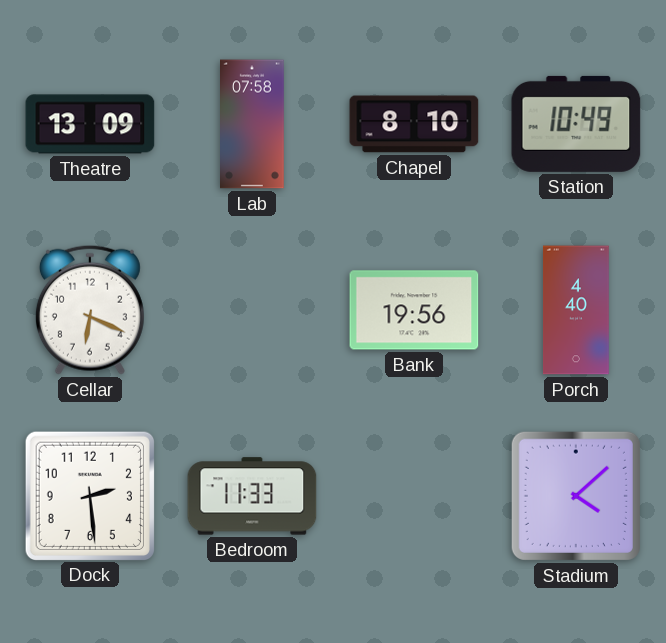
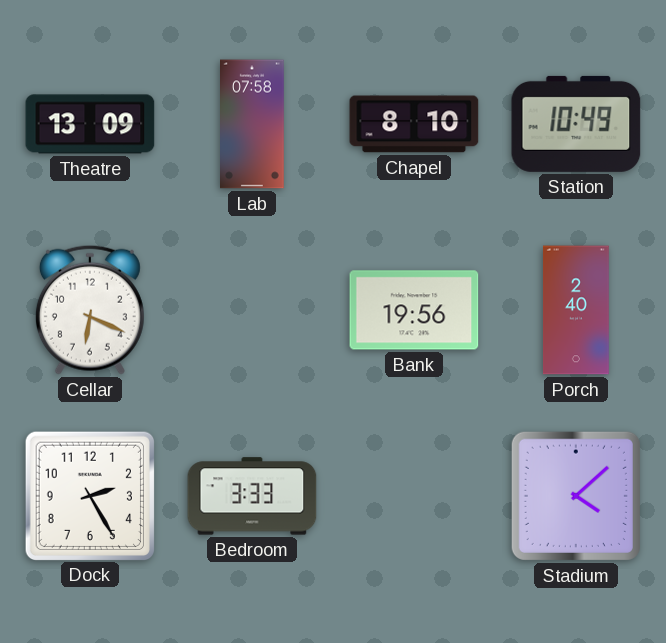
Porch: 4:40 -> 2:40
Dock: 2:29 -> 2:25
Bedroom: 11:33 -> 3:33
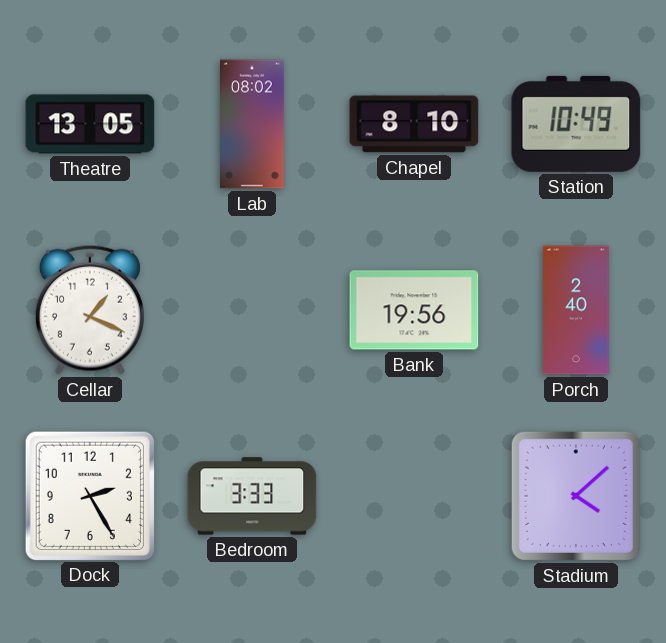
Theatre: 13:09 -> 13:05
Lab: 07:58 -> 08:02
Cellar: 6:19 -> 1:19
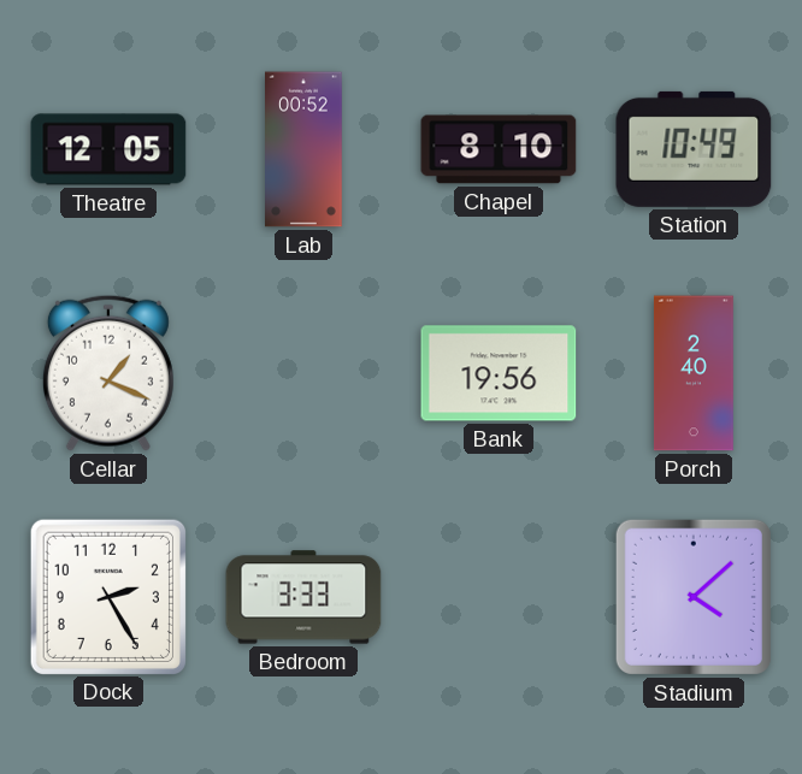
Theatre: 13:05 -> 12:05
Lab: 08:02 -> 00:52
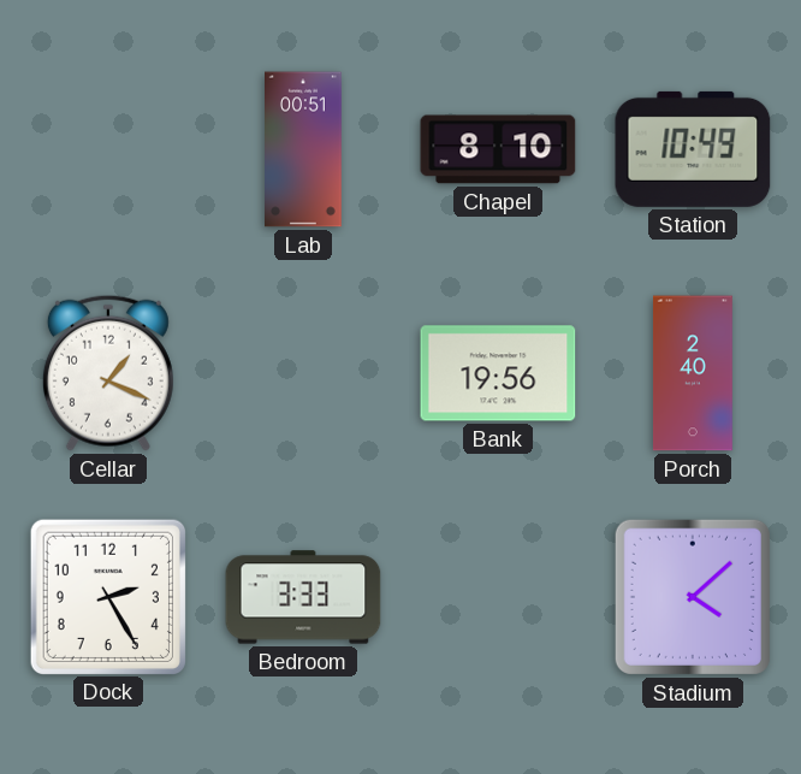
Theatre: 12:05 -> none
Lab: 00:52 -> 00:51
